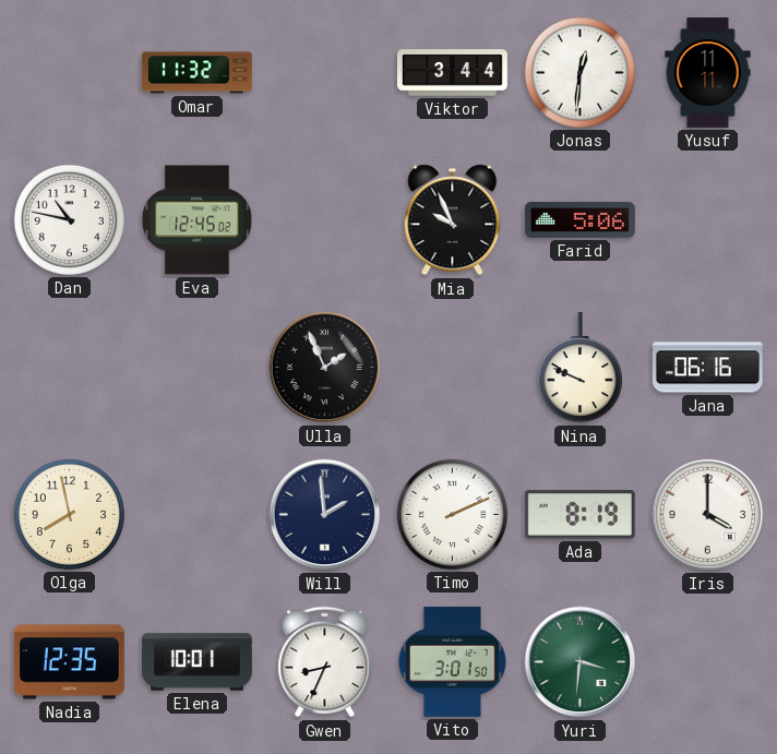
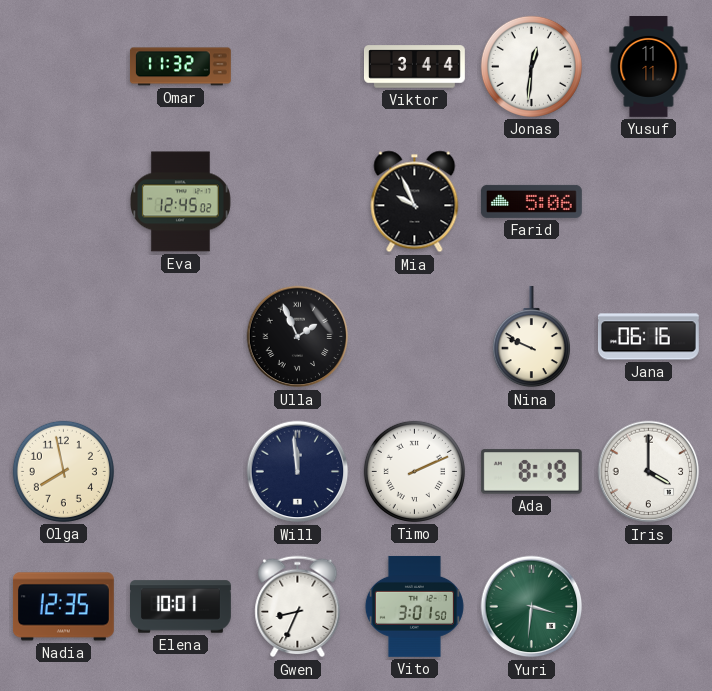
Dan: 10:47 -> none
Will: 1:59 -> 11:59
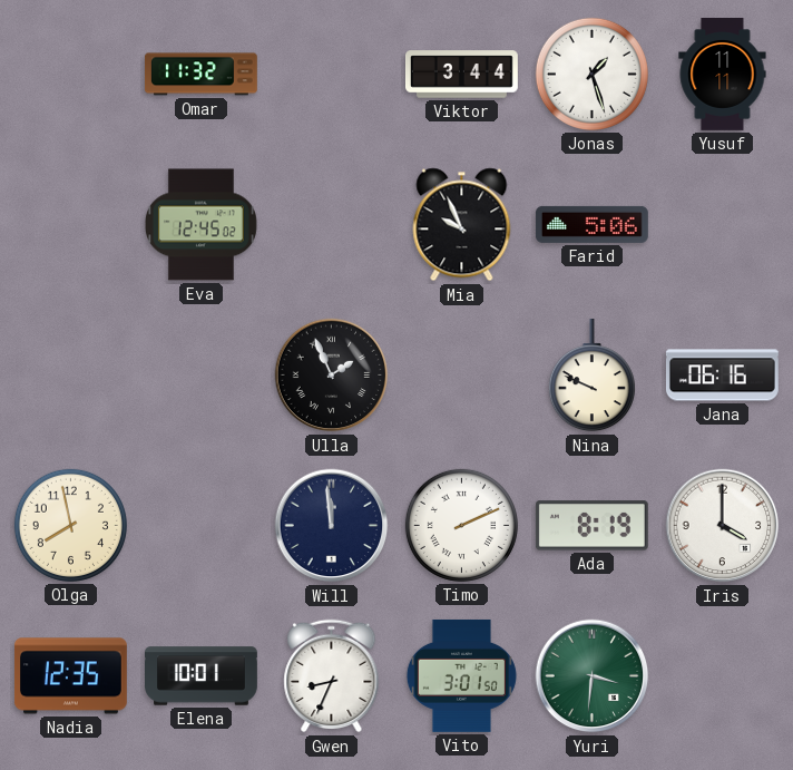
Jonas: 12:31 -> 1:27
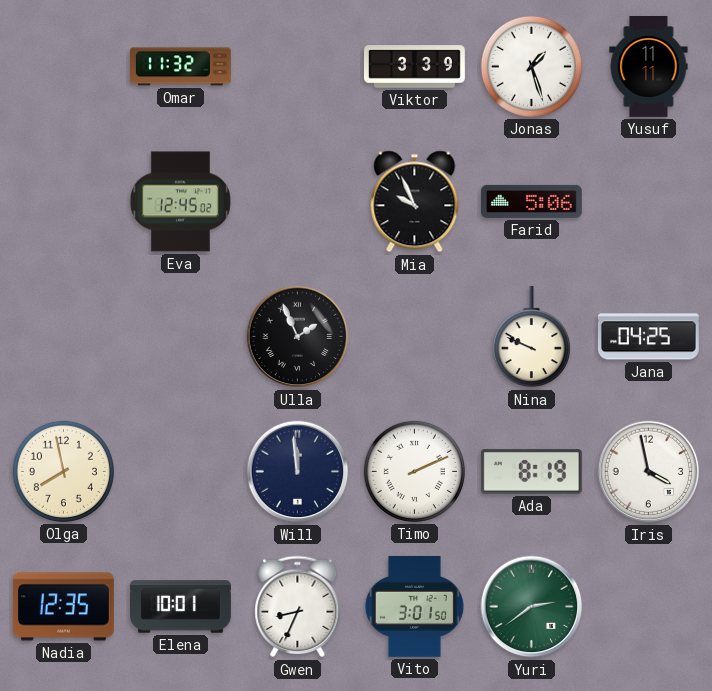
Viktor: 3:44 -> 3:39
Jana: 06:16 -> 04:25
Iris: 4:00 -> 3:58
Yuri: 3:31 -> 2:39
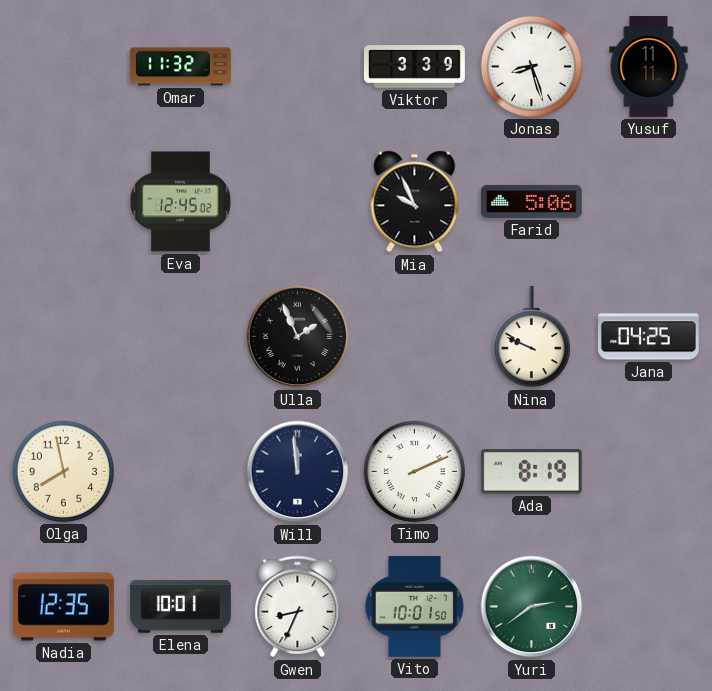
Jonas: 1:27 -> 8:27
Iris: 3:58 -> none
Vito: 3:01 -> 10:01
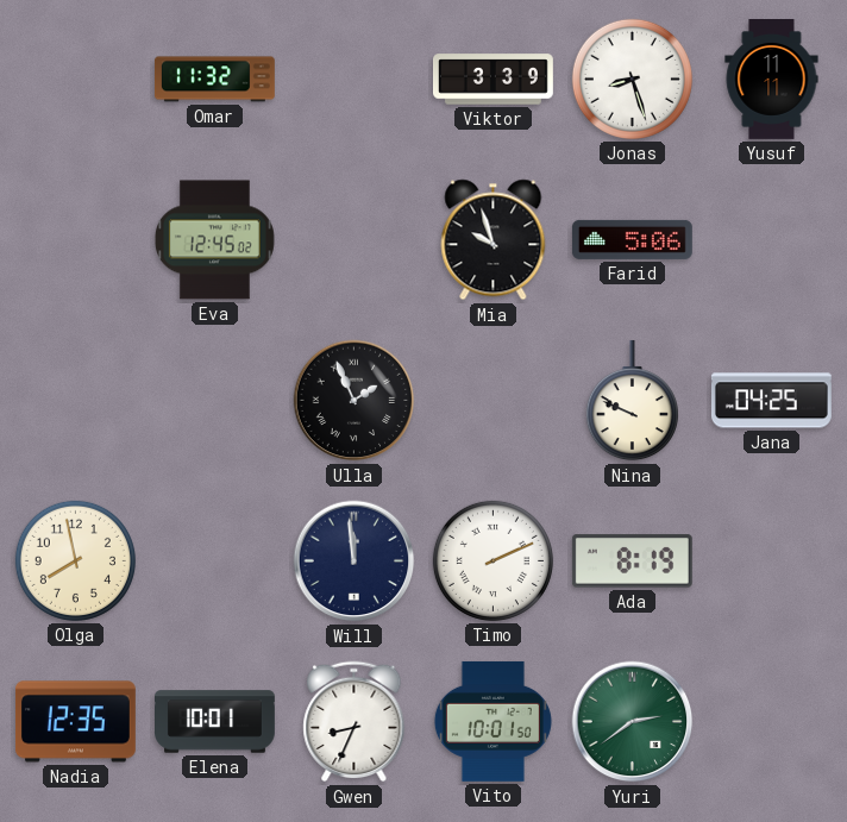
Mia: 9:56 -> 9:57
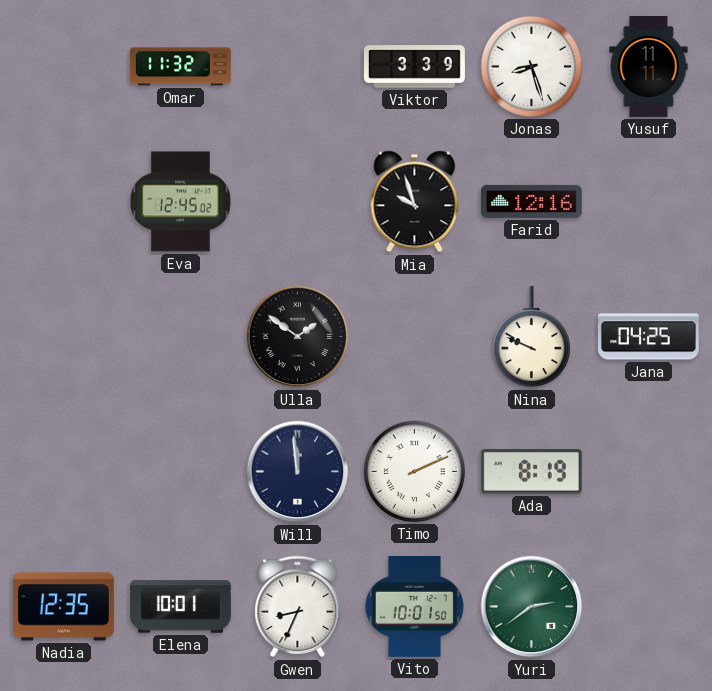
Farid: 5:06 -> 12:16
Ulla: 1:56 -> 1:51
Olga: 7:58 -> none
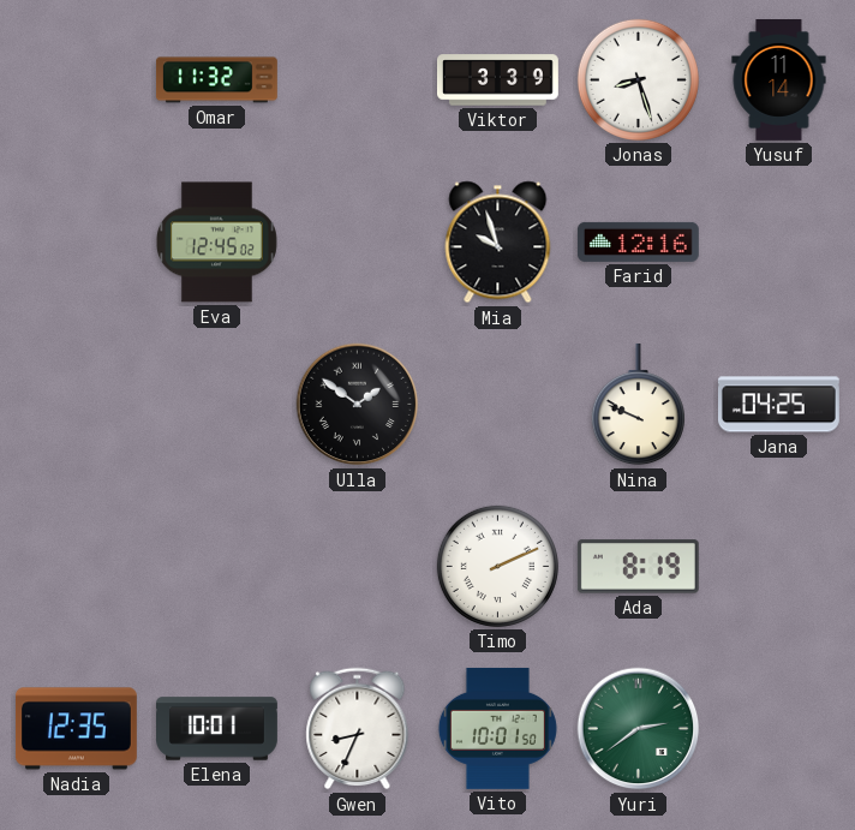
Yusuf: 11:11 -> 11:14
Will: 11:59 -> none
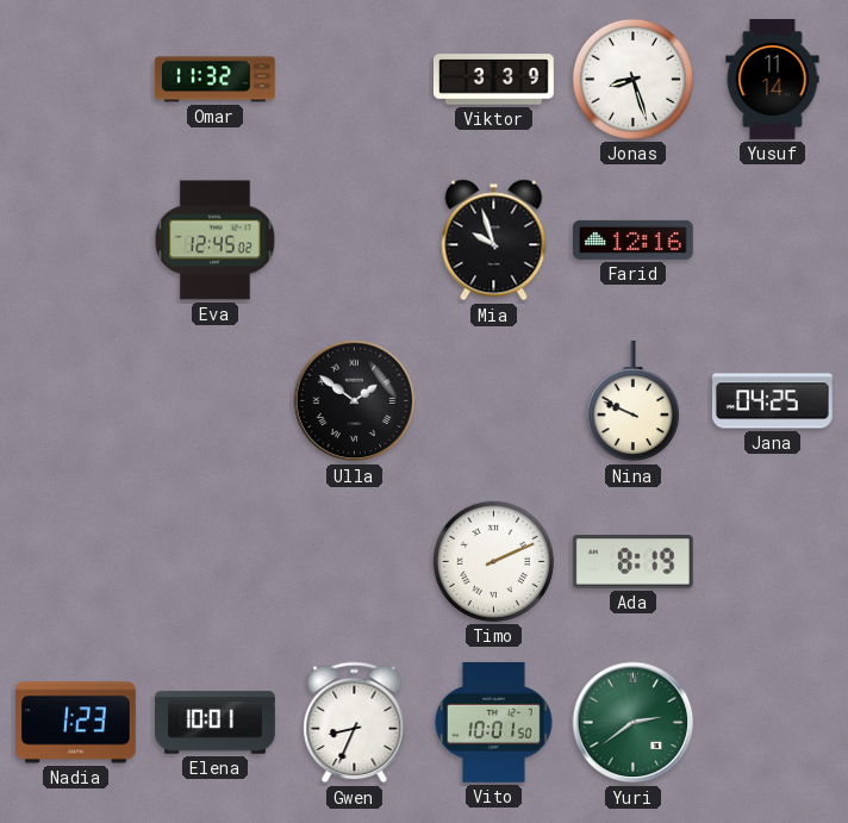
Nadia: 12:35 -> 1:23
